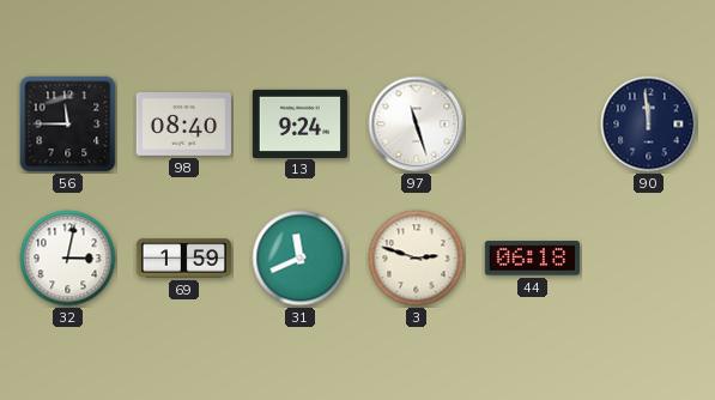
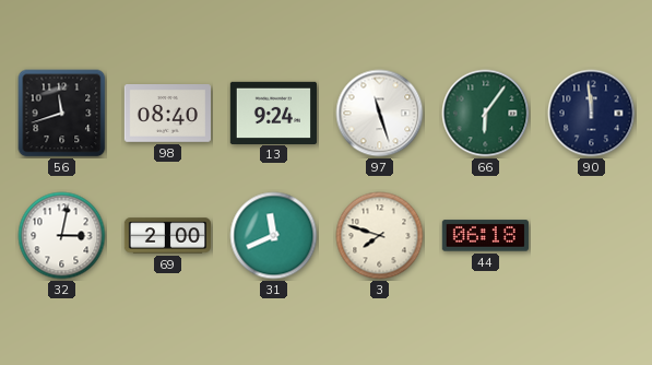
56: 11:45 -> 11:42
66: none -> 6:06
69: 1:59 -> 2:00
3: 2:48 -> 7:48
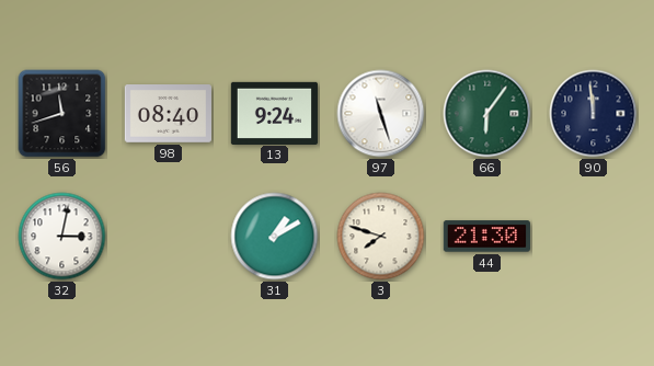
69: 2:00 -> none
31: 11:41 -> 1:10
44: 06:18 -> 21:30
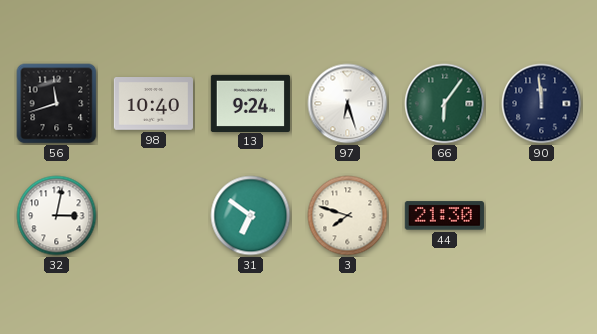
98: 08:40 -> 10:40
97: 11:27 -> 6:27
31: 1:10 -> 6:51
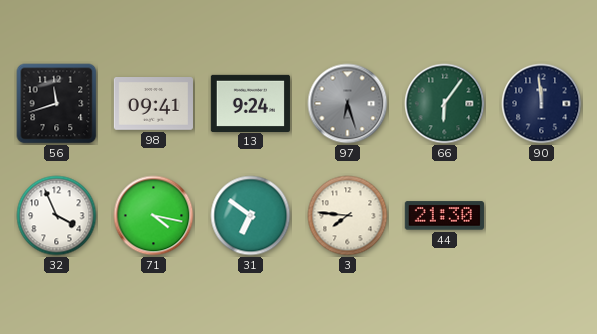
98: 10:40 -> 09:41
97 dial: white -> grey
32: 3:02 -> 3:56
71: none -> 4:17
3: 7:48 -> 7:46
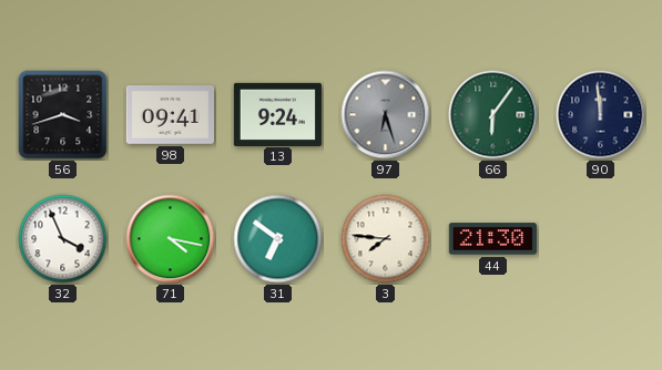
56: 11:42 -> 3:42
